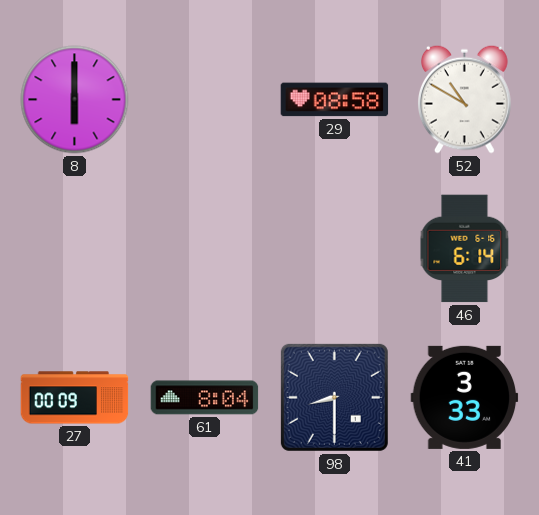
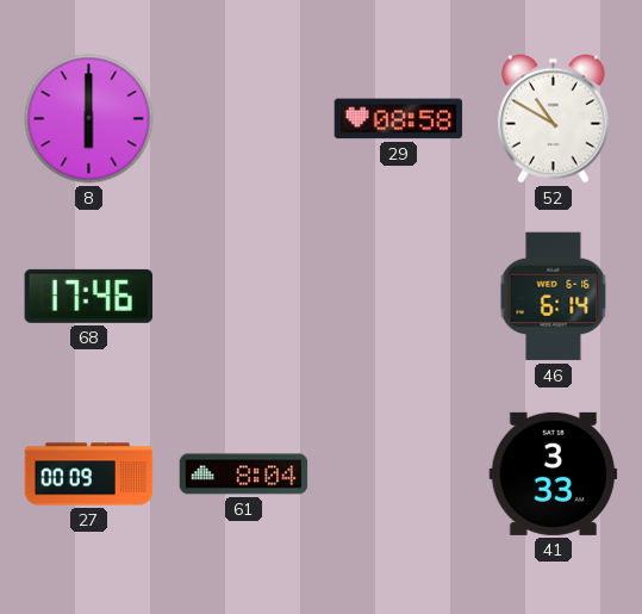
68: none -> 17:46
98: 8:30 -> none
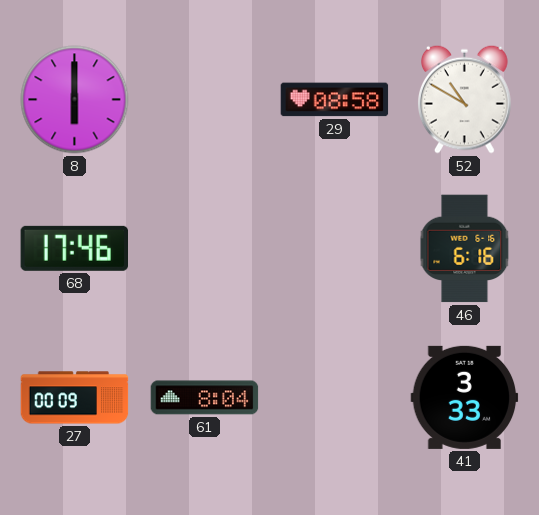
46: 6:14 -> 6:16
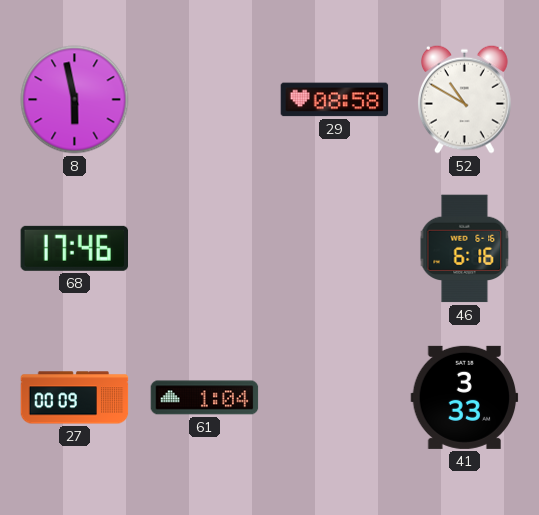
8: 6:00 -> 5:58
61: 8:04 -> 1:04
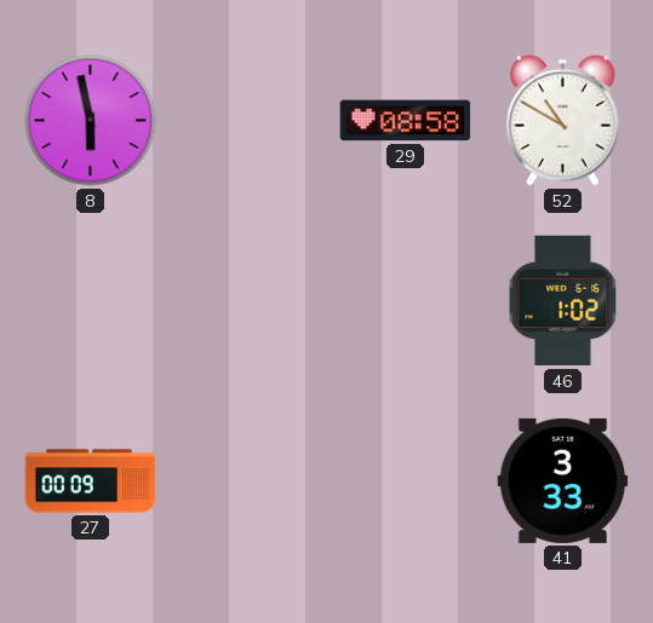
68: 17:46 -> none
46: 6:16 -> 1:02
61: 1:04 -> none
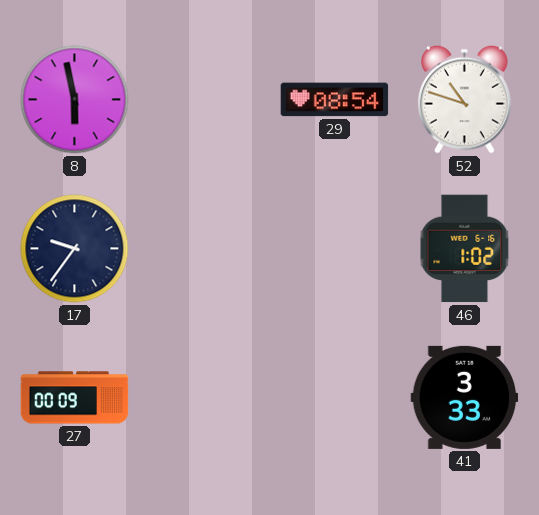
29: 08:58 -> 08:54
52: 10:50 -> 10:48
17: none -> 9:36
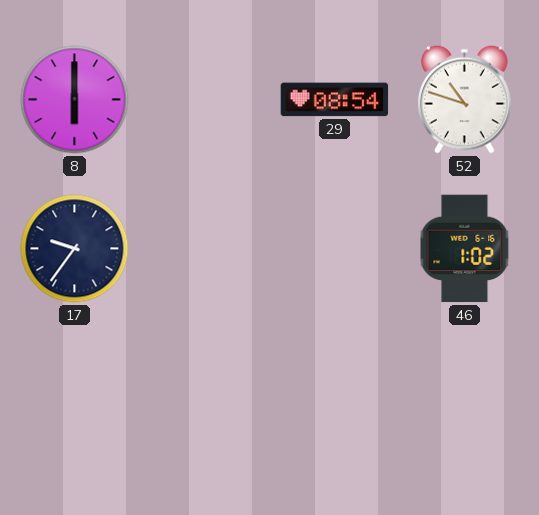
8: 5:58 -> 6:00
27: 00:09 -> none
41: 3:33 -> none
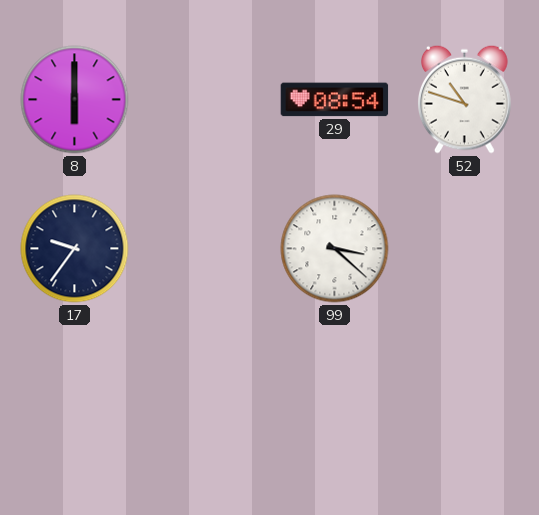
99: none -> 3:22
46: 1:02 -> none
